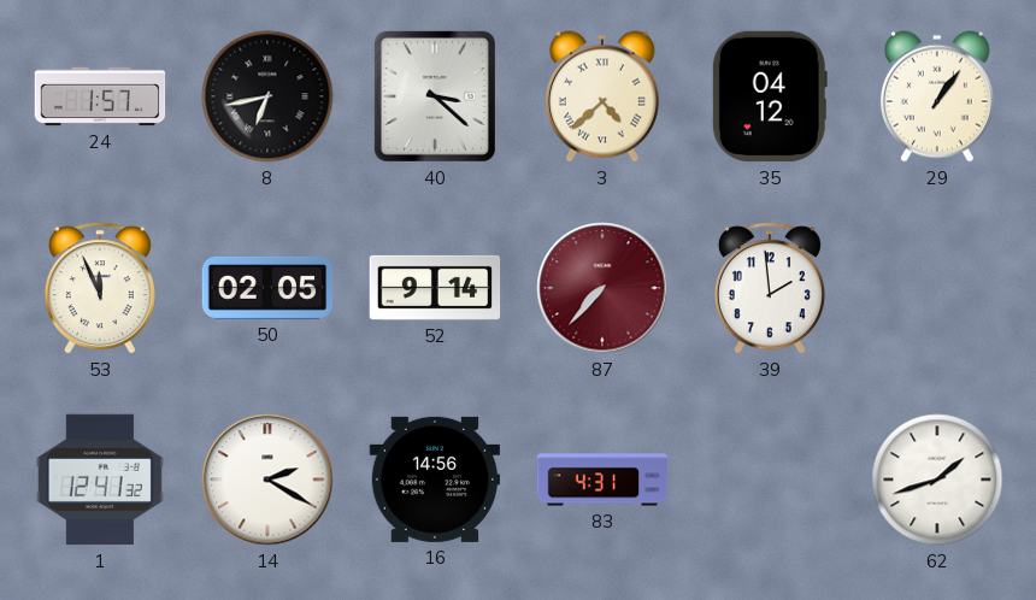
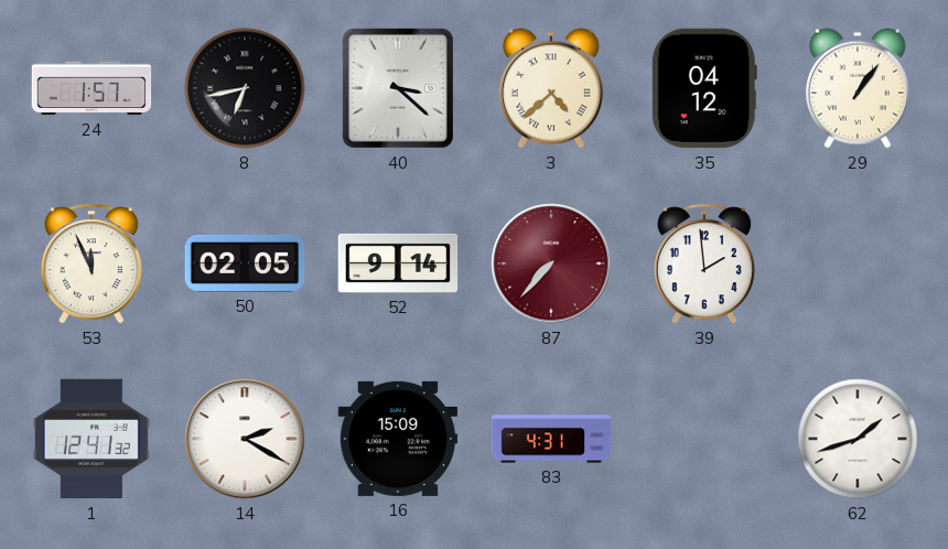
16: 14:56 -> 15:09
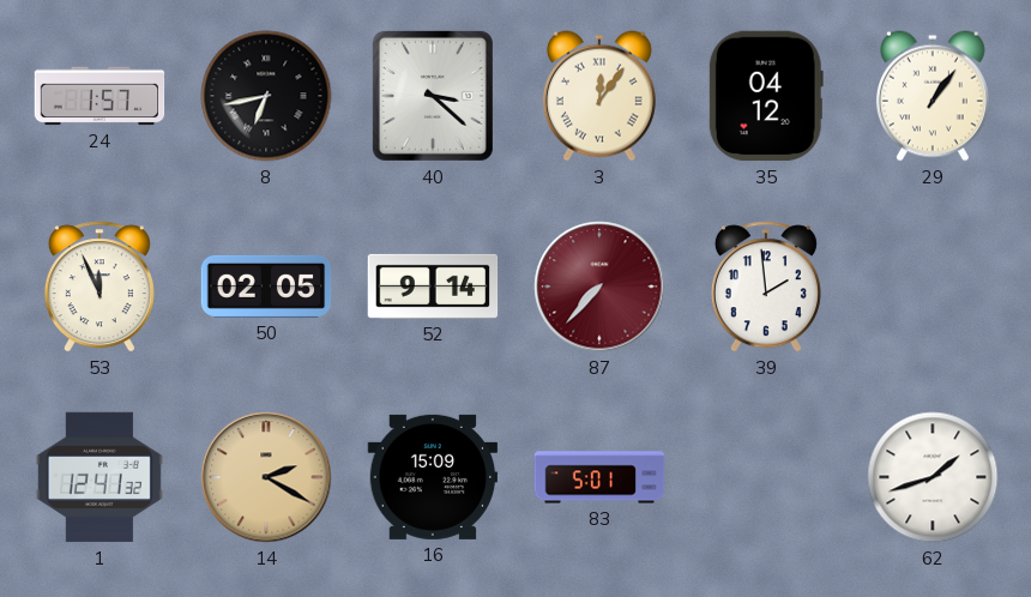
3: 4:38 -> 12:06
14 dial: white -> champagne
83: 4:31 -> 5:01
